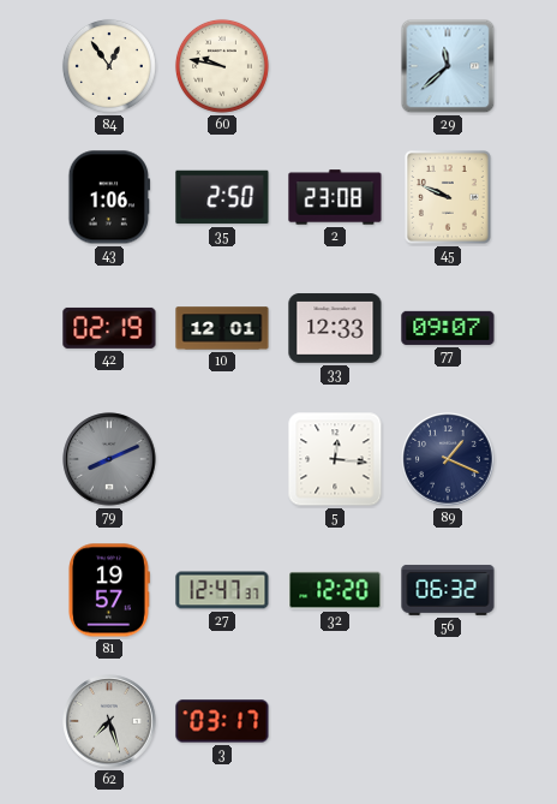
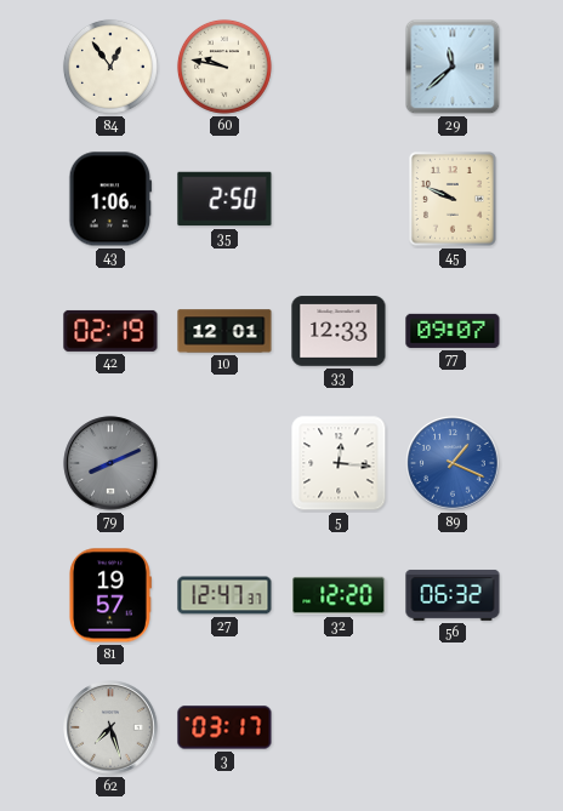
2: 23:08 -> none
89 dial: navy -> blue
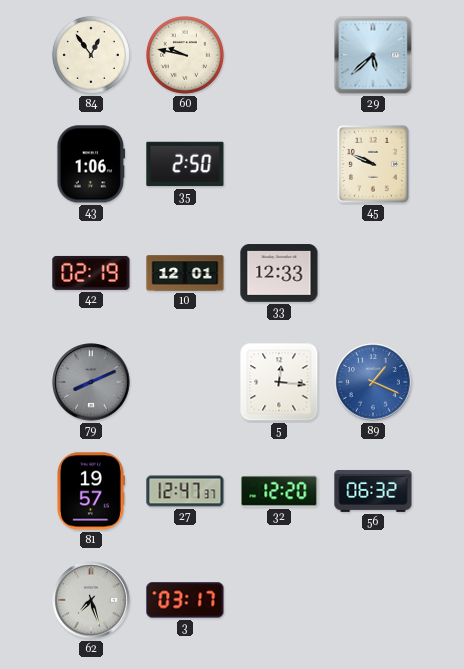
29: 11:38 -> 5:38
77: 09:07 -> none
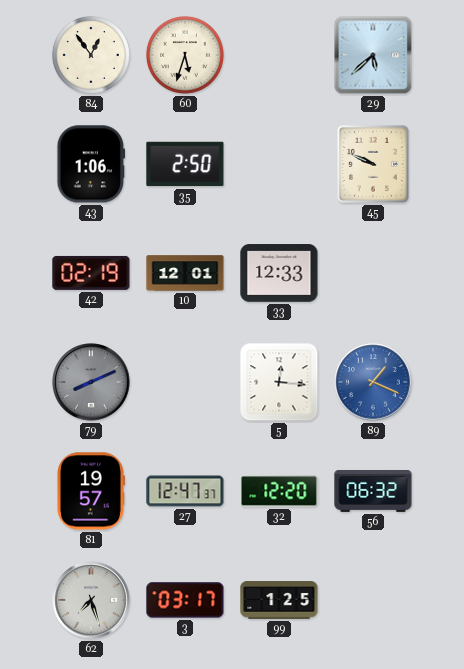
60: 9:47 -> 5:33
99: none -> 1:25
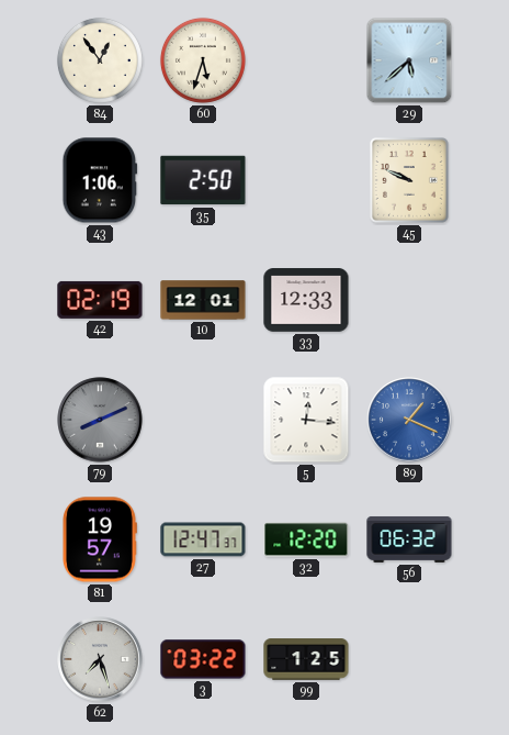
3: 03:17 -> 03:22
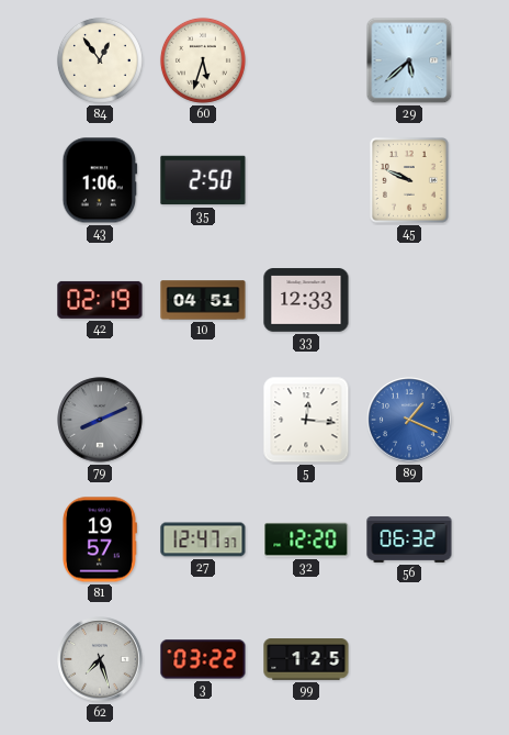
10: 12:01 -> 04:51
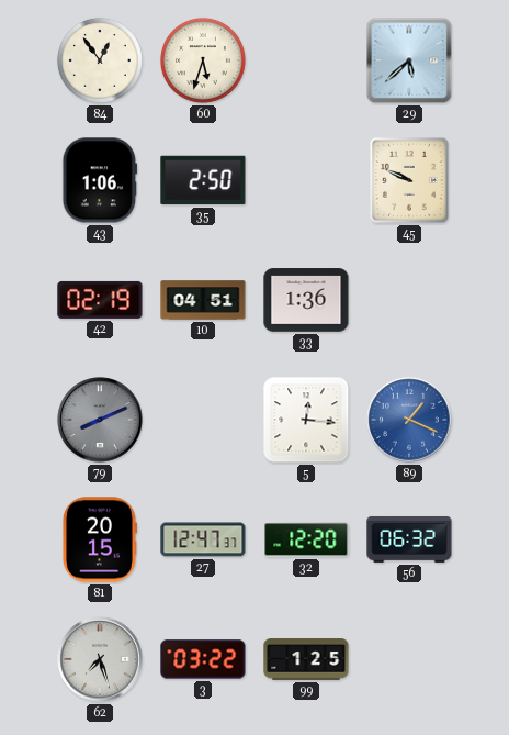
33: 12:33 -> 1:36
81: 19:57 -> 20:15
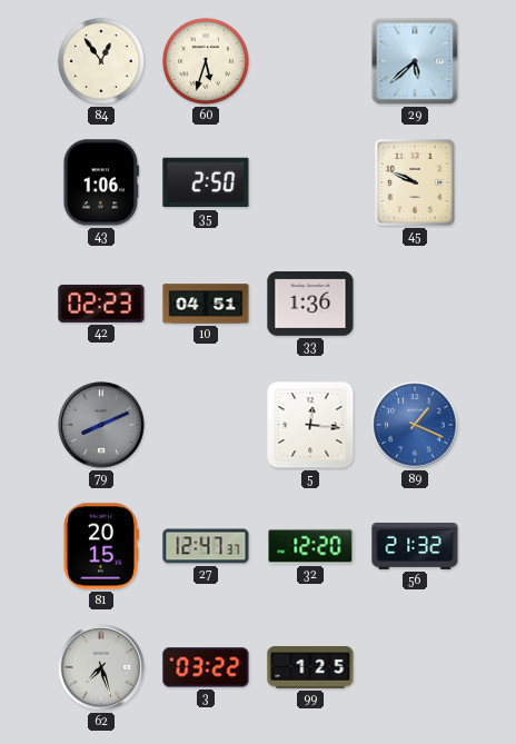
42: 02:19 -> 02:23
56: 06:32 -> 21:32
